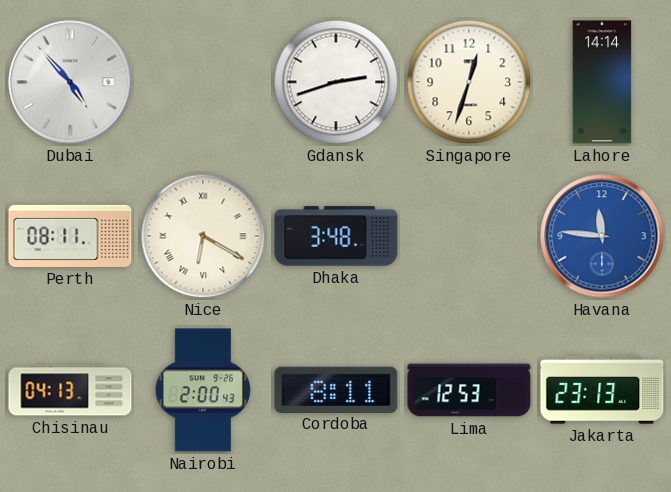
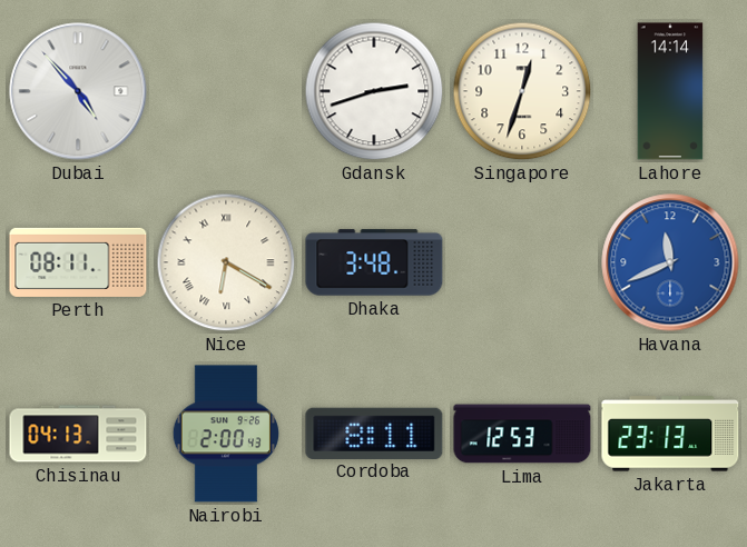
Havana: 11:46 -> 11:41
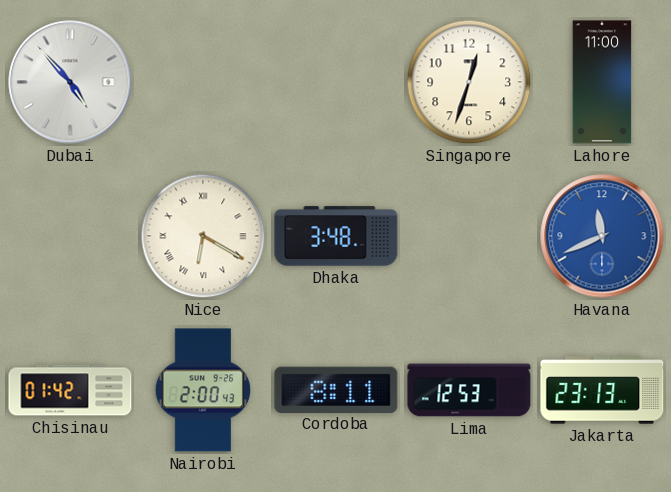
Gdansk: 2:42 -> none
Lahore: 14:14 -> 11:00
Perth: 08:11 -> none
Chisinau: 04:13 -> 01:42
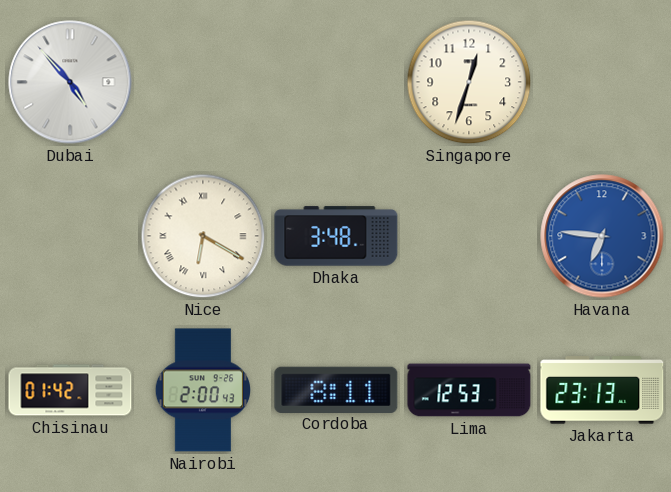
Lahore: 11:00 -> none
Havana: 11:41 -> 6:46
